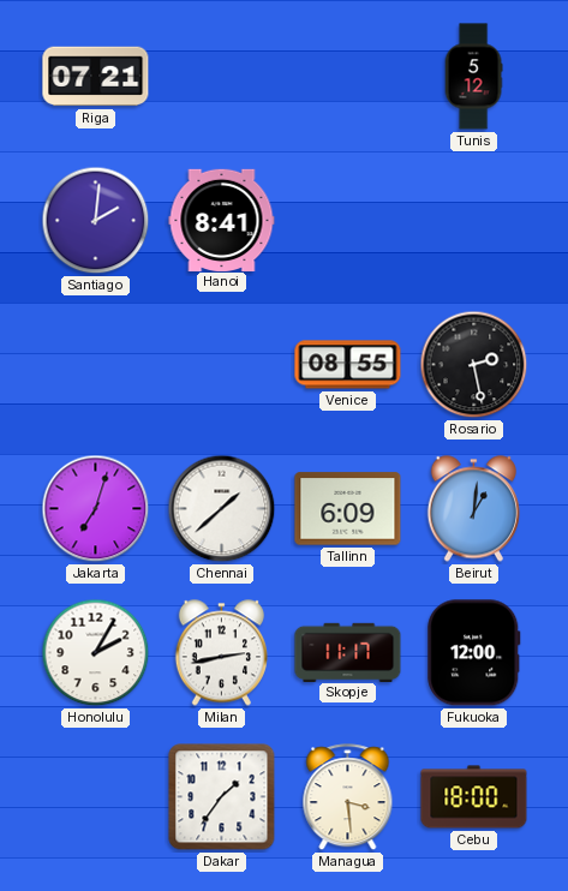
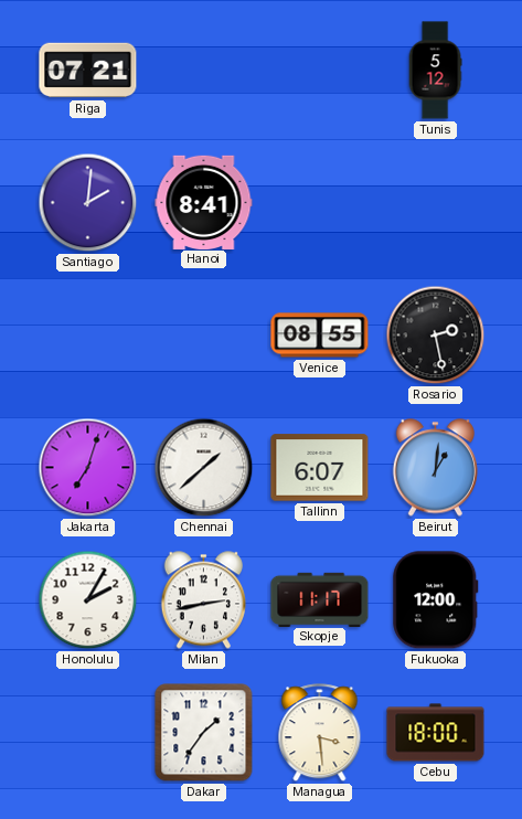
Tallinn: 6:09 -> 6:07
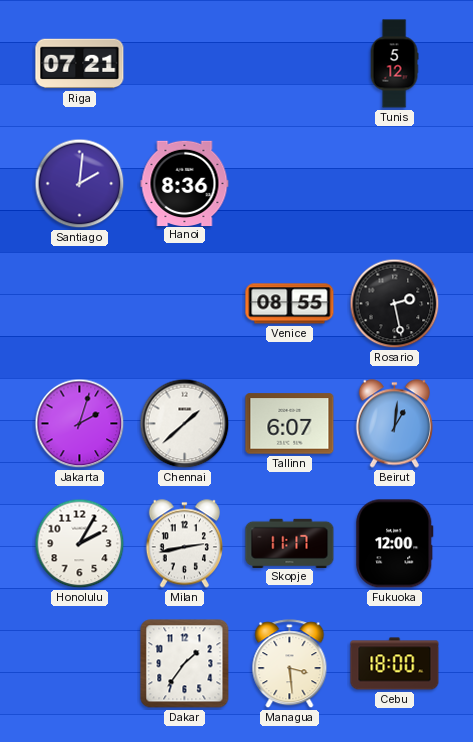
Hanoi: 8:41 -> 8:36
Jakarta: 7:03 -> 2:03
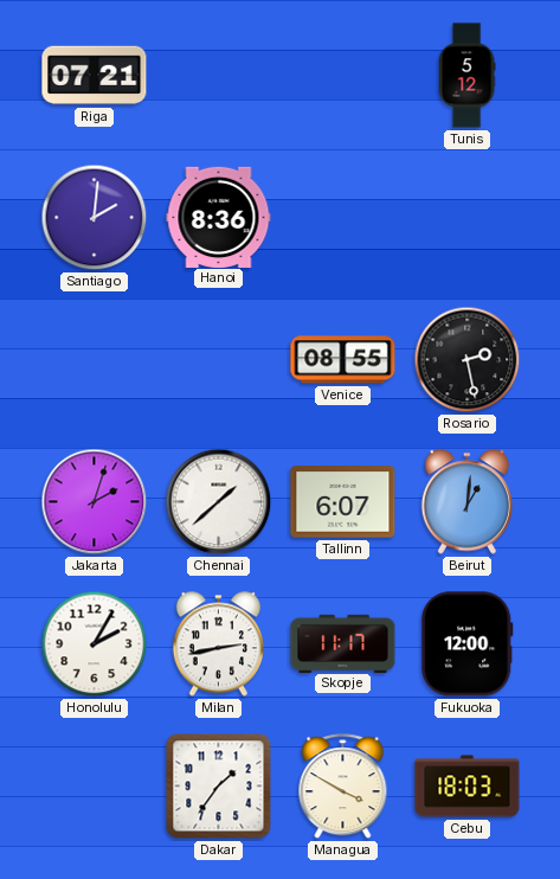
Managua: 3:29 -> 3:50
Cebu: 18:00 -> 18:03
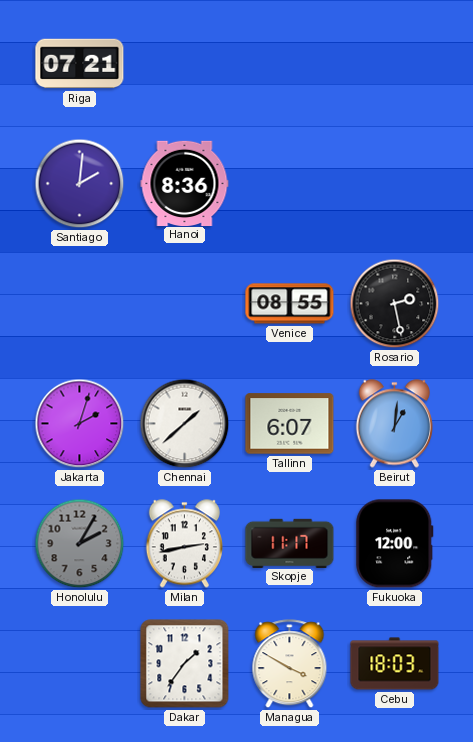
Tunis: 5:12 -> none
Honolulu dial: white -> grey
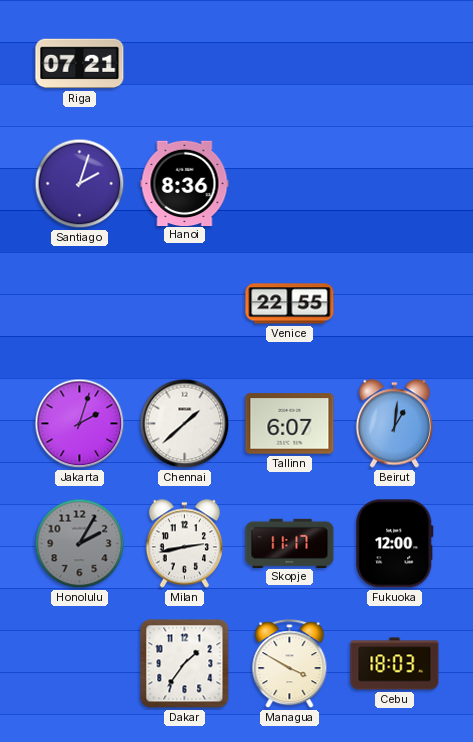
Santiago: 2:01 -> 2:03
Venice: 08:55 -> 22:55
Rosario: 2:28 -> none
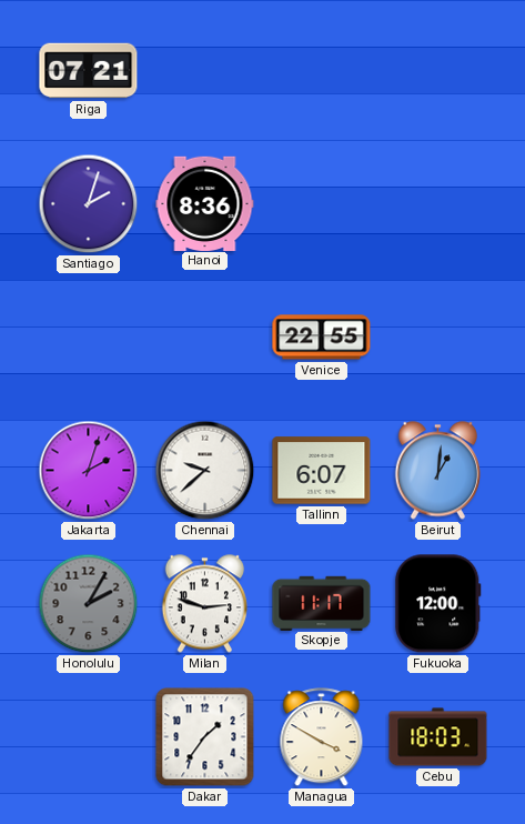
Chennai: 1:38 -> 9:38
Milan: 2:43 -> 2:48
